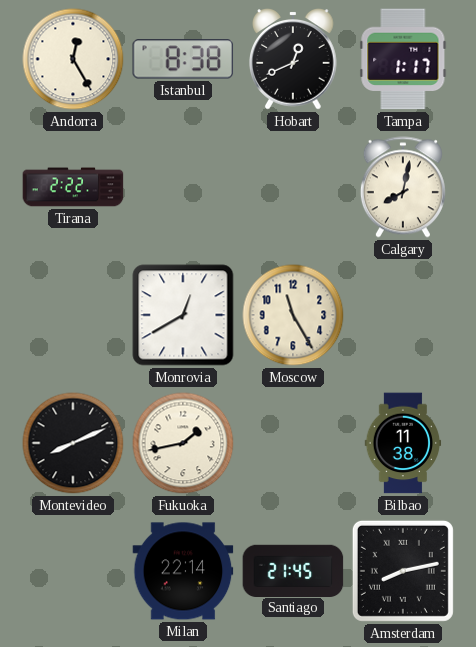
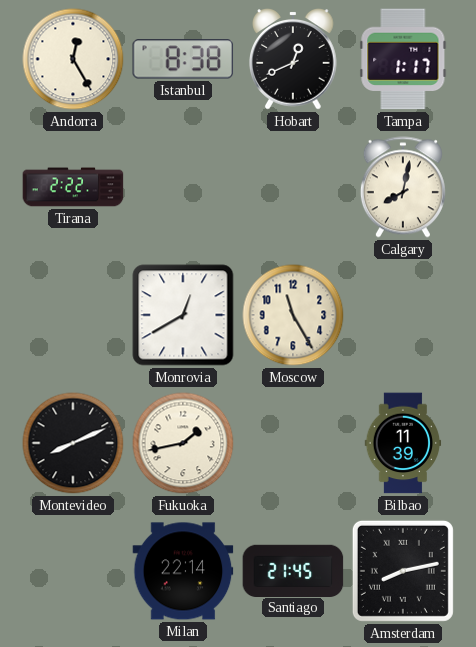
Bilbao: 11:38 -> 11:39
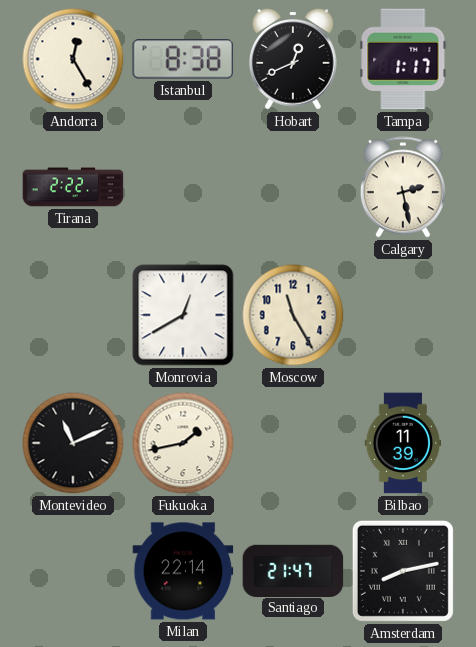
Calgary: 8:02 -> 2:28
Montevideo: 8:11 -> 11:11
Santiago: 21:45 -> 21:47
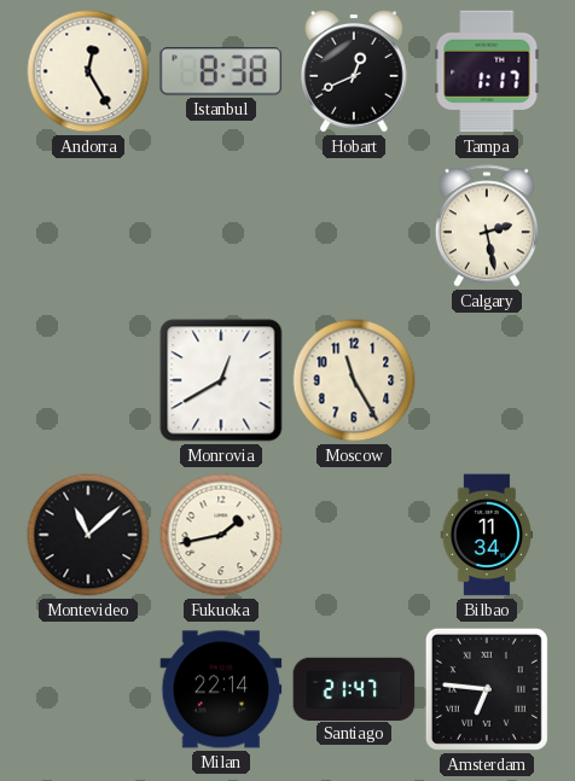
Tirana: 2:22 -> none
Montevideo: 11:11 -> 11:08
Bilbao: 11:39 -> 11:34
Amsterdam: 8:13 -> 6:46
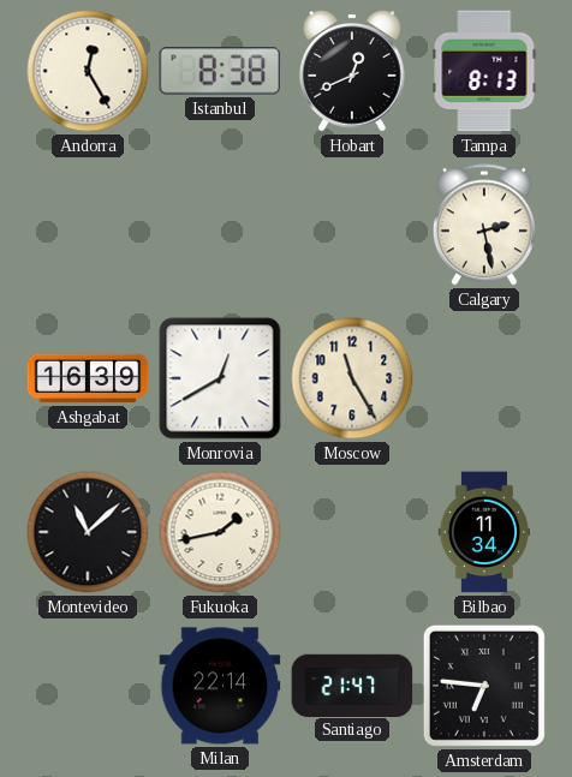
Tampa: 1:17 -> 8:13
Ashgabat: none -> 16:39
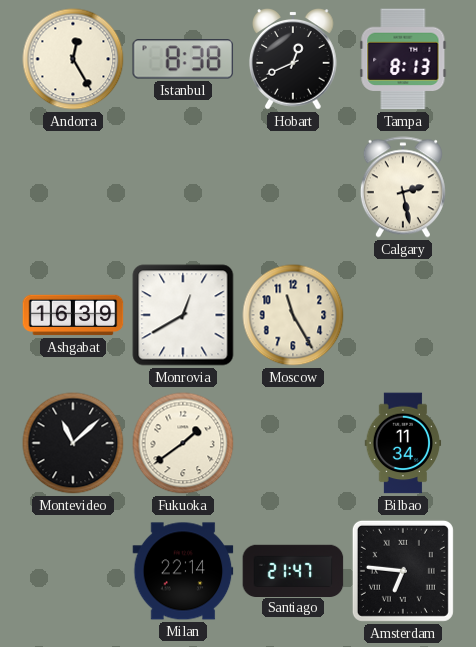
Fukuoka: 1:43 -> 1:39
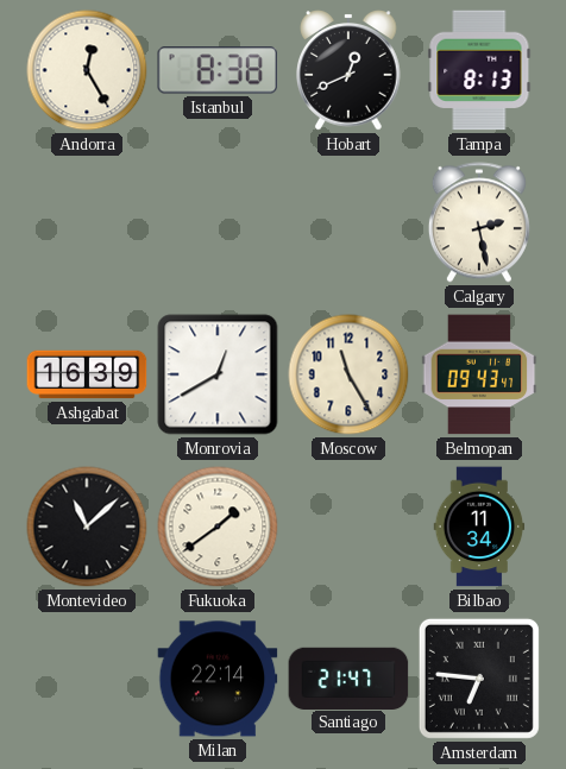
Belmopan: none -> 09:43
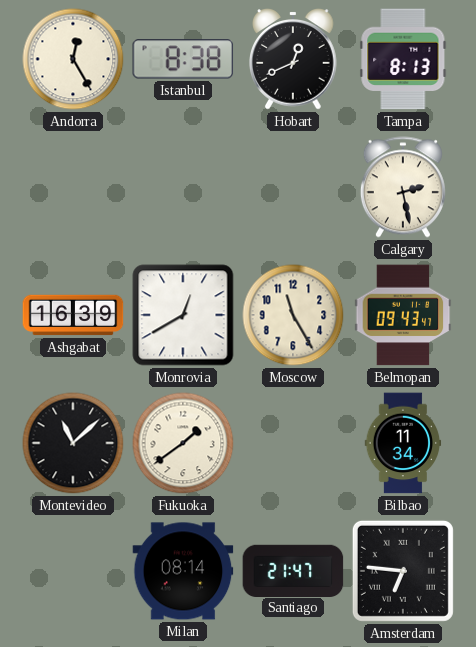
Milan: 22:14 -> 08:14
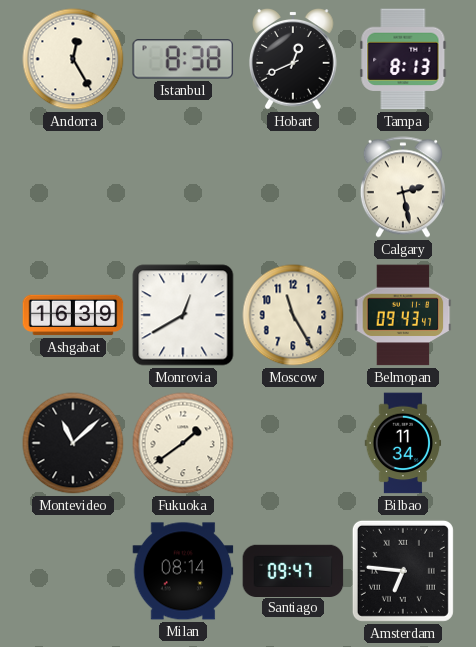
Santiago: 21:47 -> 09:47
